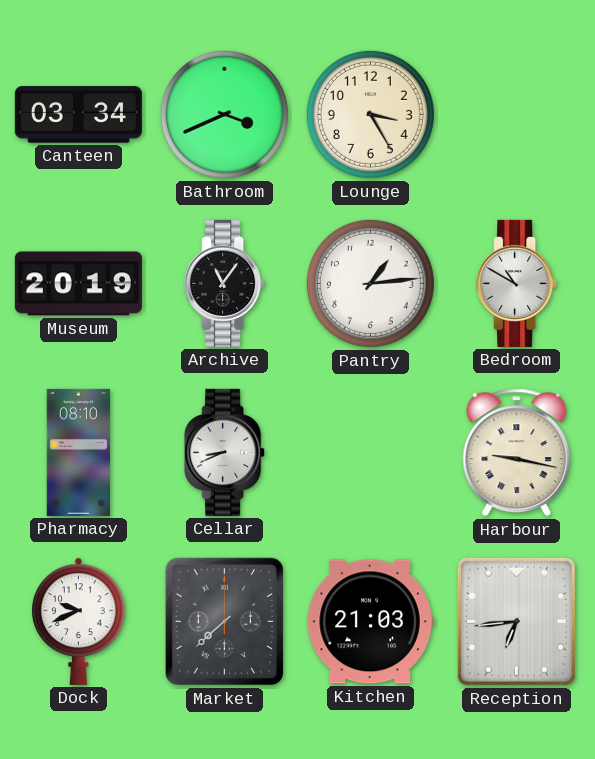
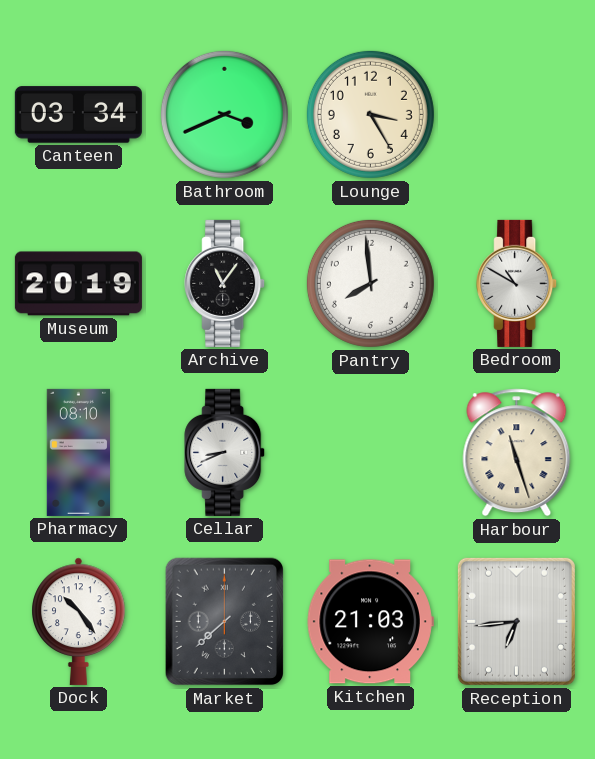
Pantry: 1:14 -> 7:59
Harbour: 9:17 -> 11:27
Dock: 9:41 -> 10:24
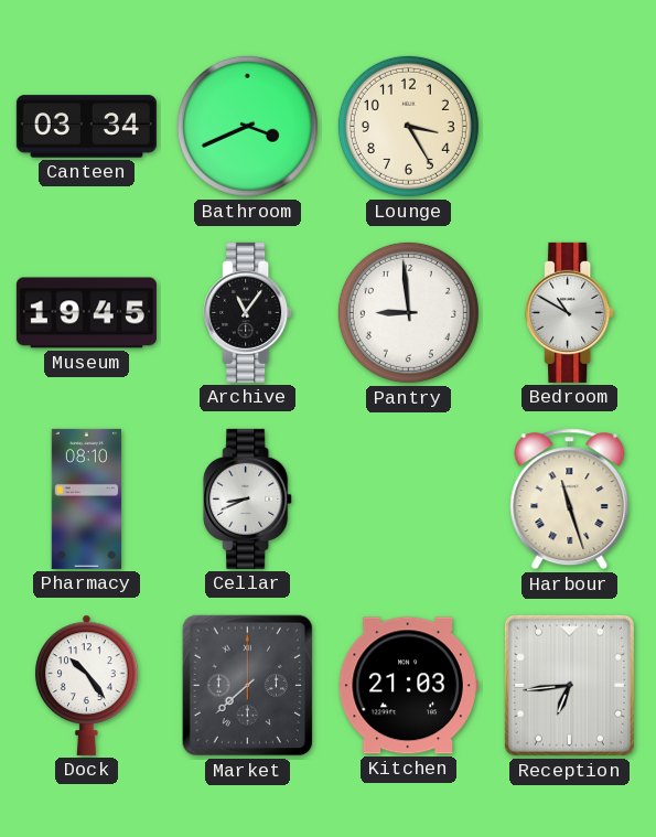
Museum: 20:19 -> 19:45
Pantry: 7:59 -> 8:59
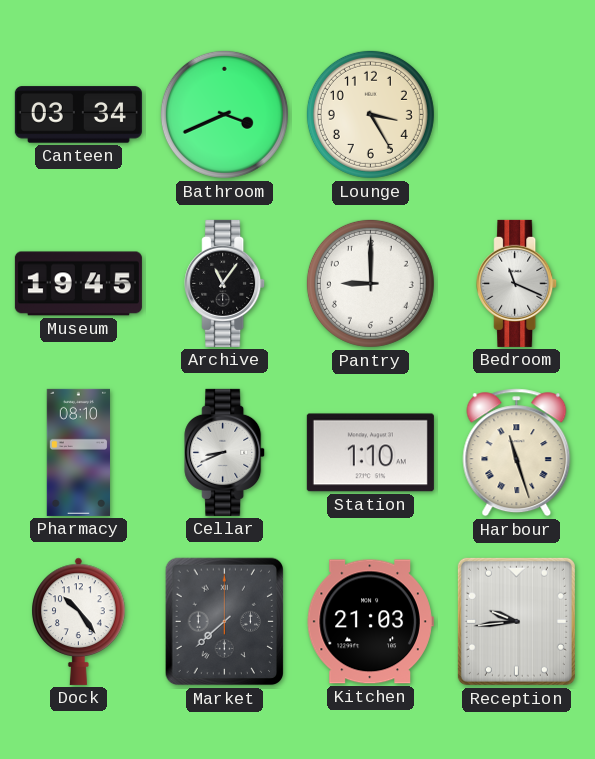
Pantry: 8:59 -> 9:00
Bedroom: 10:50 -> 11:19
Station: none -> 1:10
Reception: 6:44 -> 9:44
